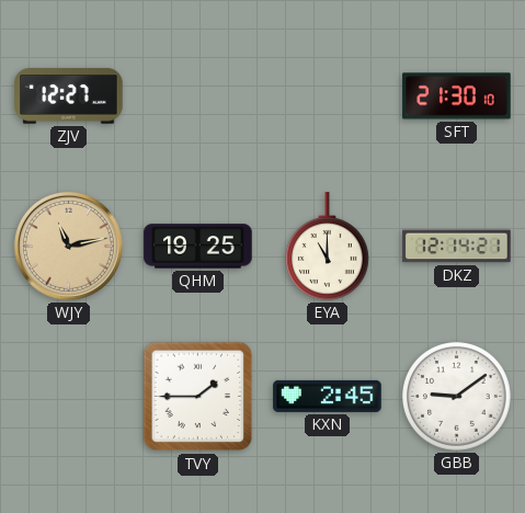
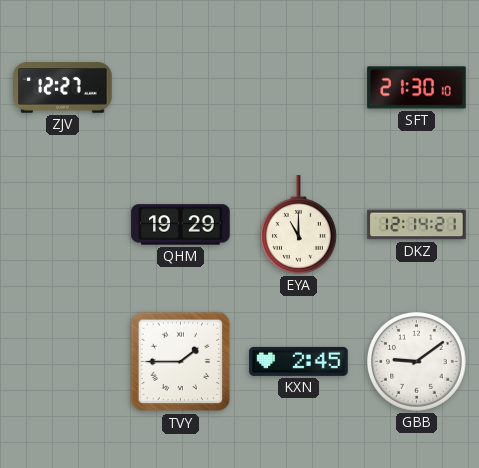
WJY: 11:13 -> none
QHM: 19:25 -> 19:29
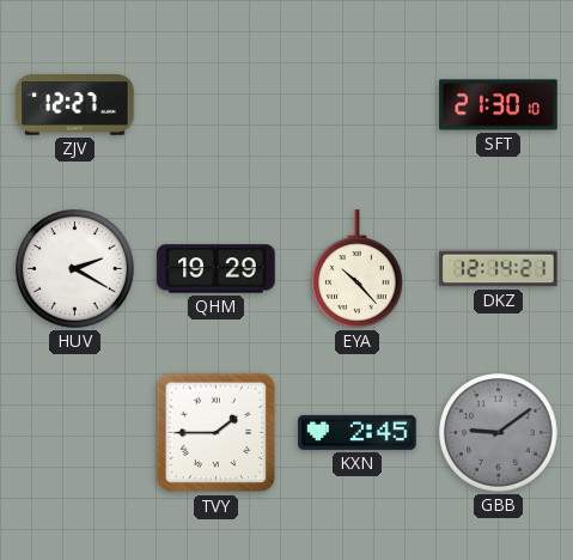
HUV: none -> 2:20
EYA: 11:00 -> 10:23
GBB dial: white -> grey
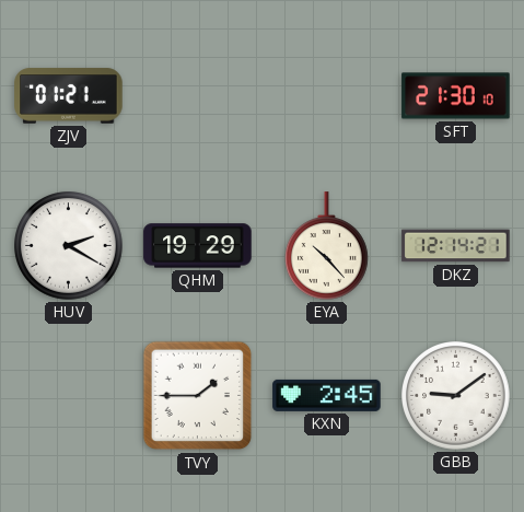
ZJV: 12:27 -> 01:21
GBB dial: grey -> white
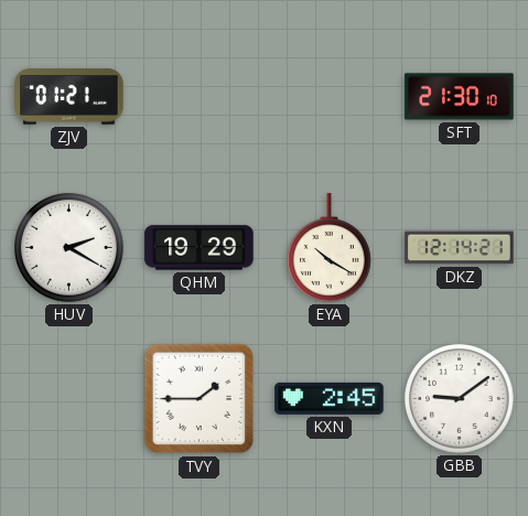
EYA: 10:23 -> 10:20
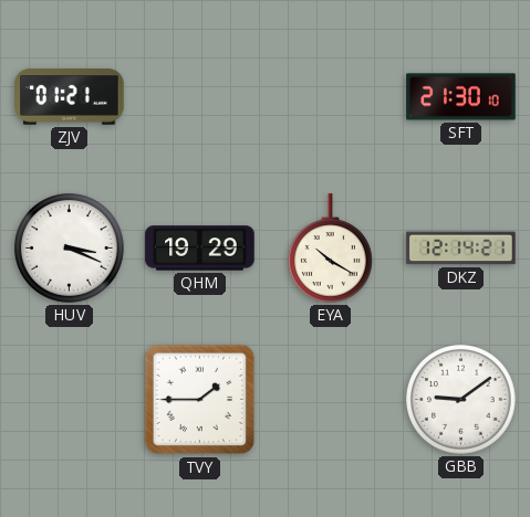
HUV: 2:20 -> 3:19
KXN: 2:45 -> none
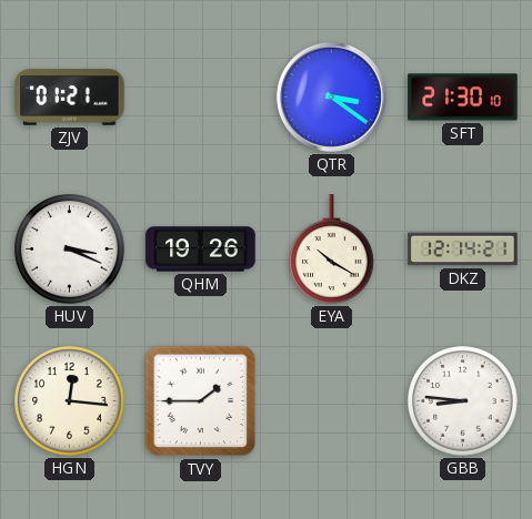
QTR: none -> 3:21
QHM: 19:29 -> 19:26
HGN: none -> 12:16
GBB: 9:09 -> 8:46
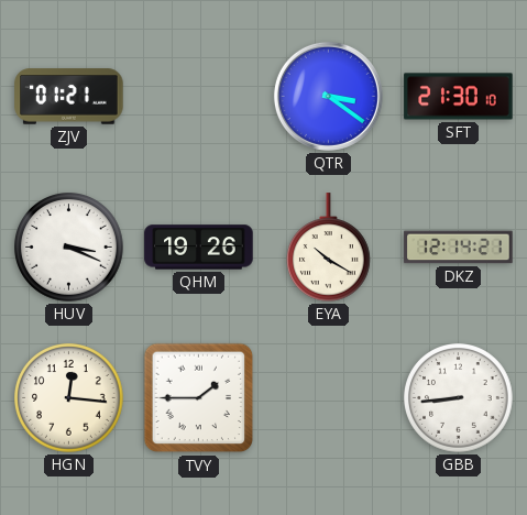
GBB: 8:46 -> 8:44
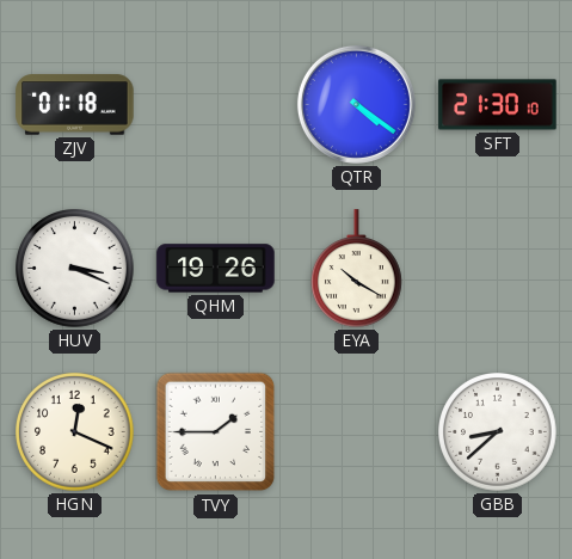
ZJV: 01:21 -> 01:18
QTR: 3:21 -> 4:21
DKZ: 12:14 -> none
HGN: 12:16 -> 12:19
GBB: 8:44 -> 8:38
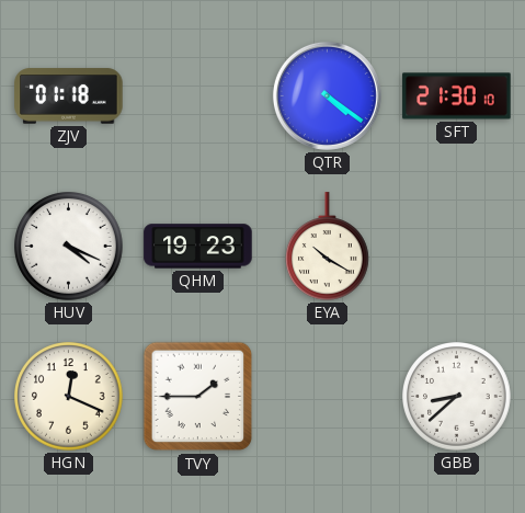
HUV: 3:19 -> 4:19
QHM: 19:26 -> 19:23
